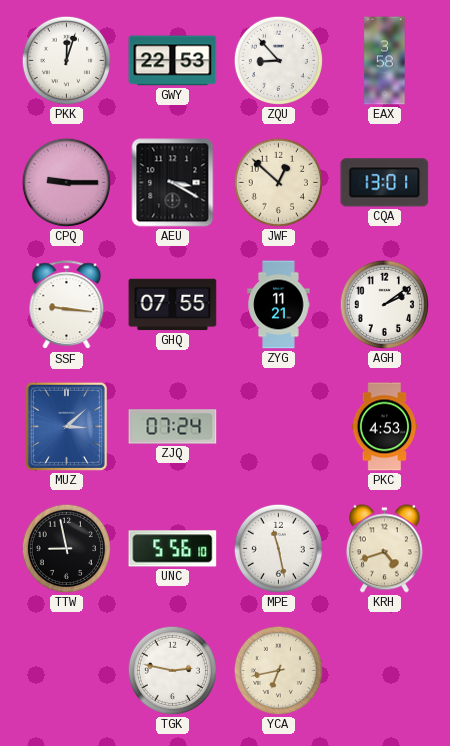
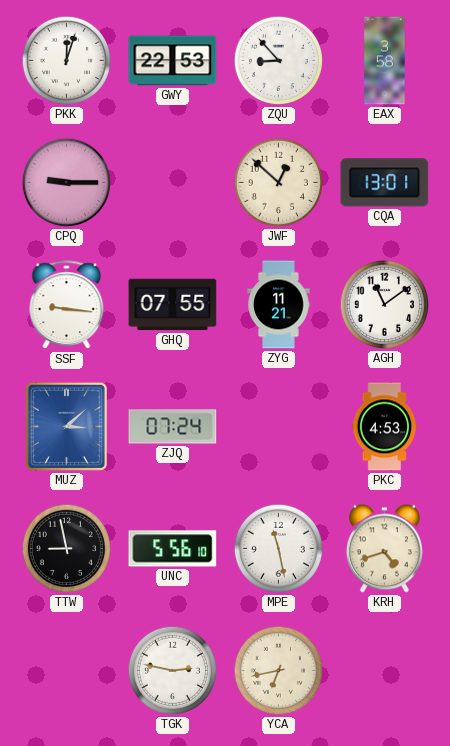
AEU: 3:20 -> none
AGH: 2:09 -> 11:09
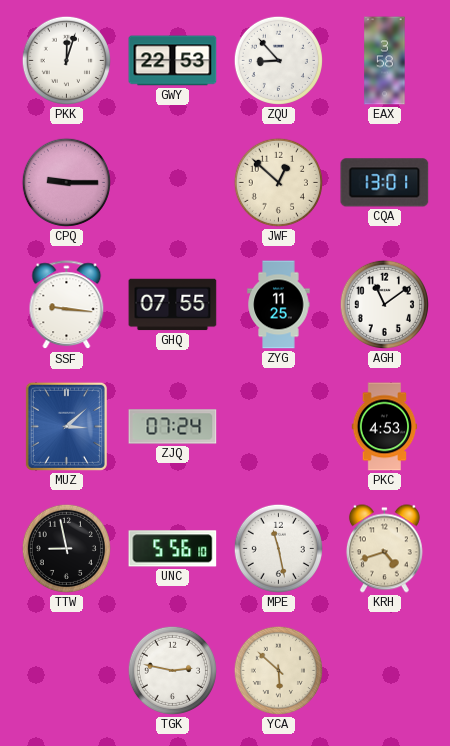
ZYG: 11:21 -> 11:25
YCA: 6:43 -> 5:52
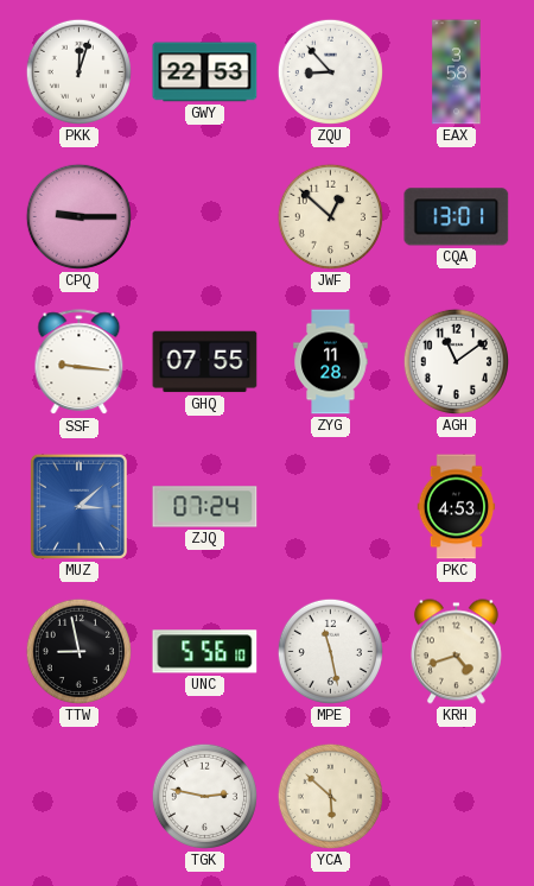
ZYG: 11:25 -> 11:28
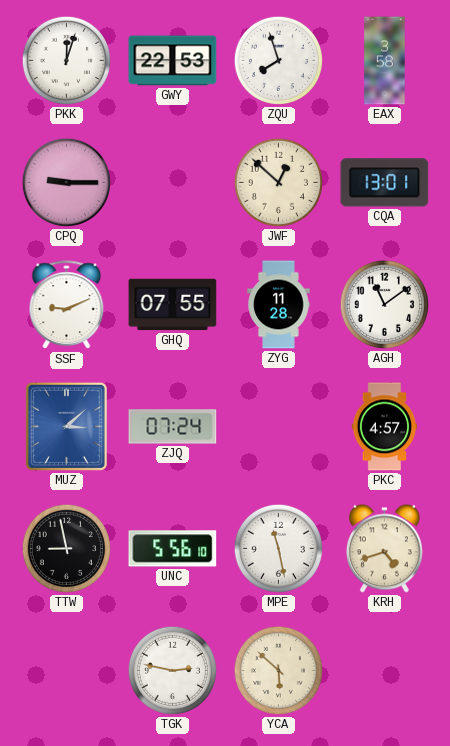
ZQU: 8:53 -> 7:57
SSF: 9:16 -> 9:11
PKC: 4:53 -> 4:57
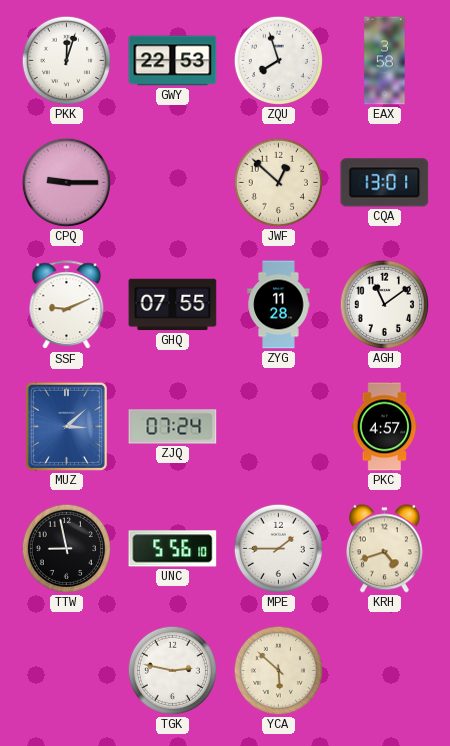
MPE: 11:28 -> 1:45
